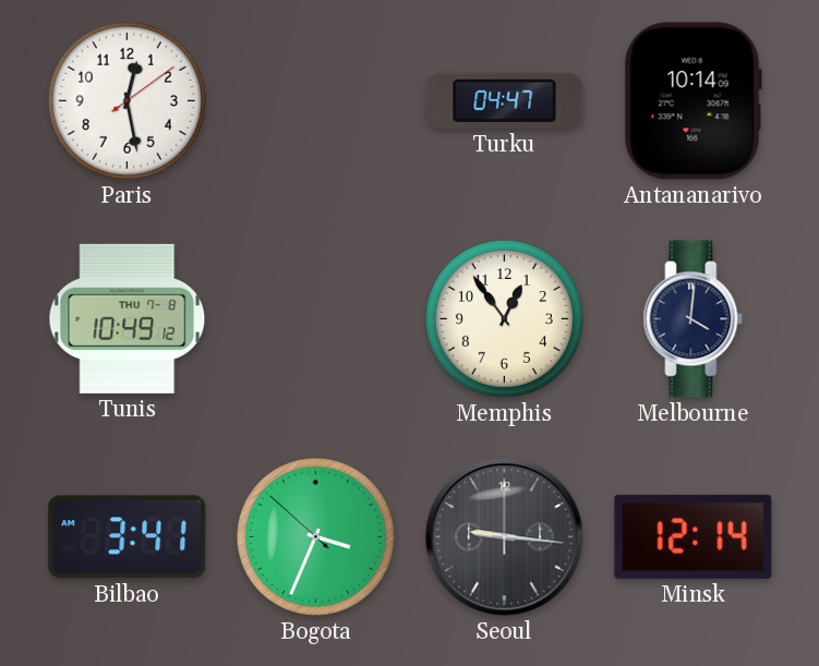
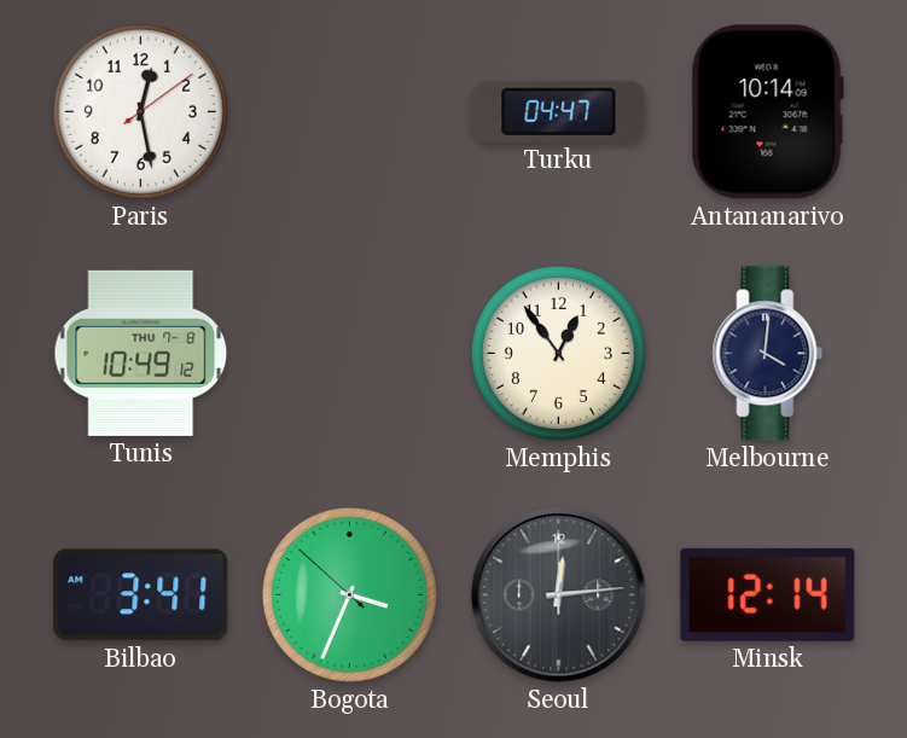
Seoul: 9:16 -> 12:14
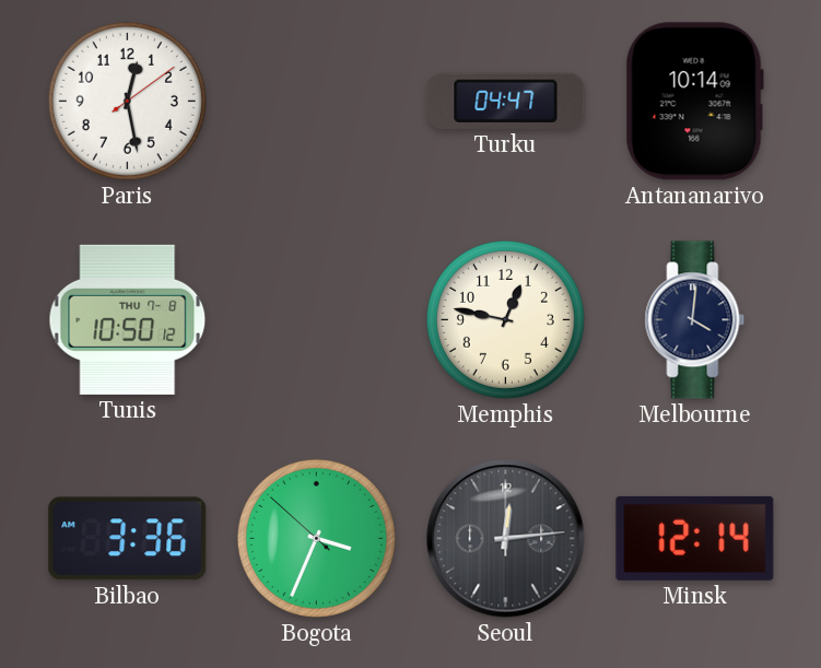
Tunis: 10:49 -> 10:50
Memphis: 12:54 -> 12:47
Bilbao: 3:41 -> 3:36
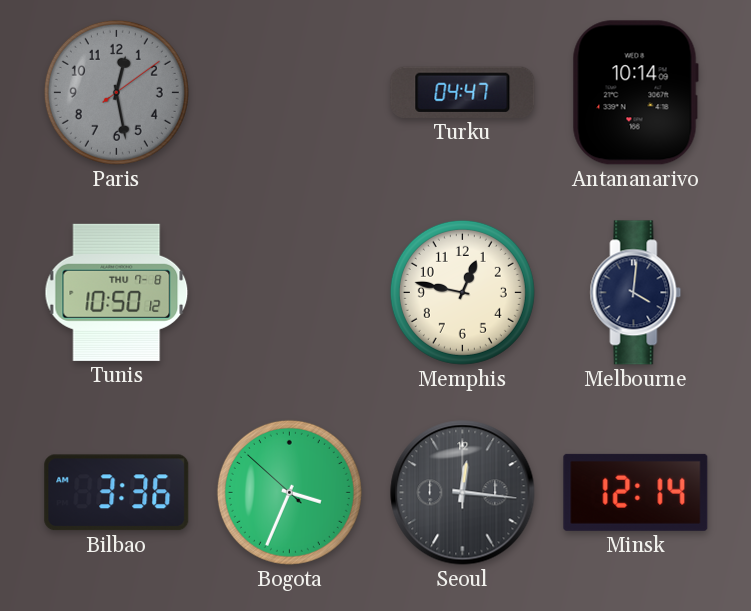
Paris dial: white -> grey
Seoul: 12:14 -> 12:16
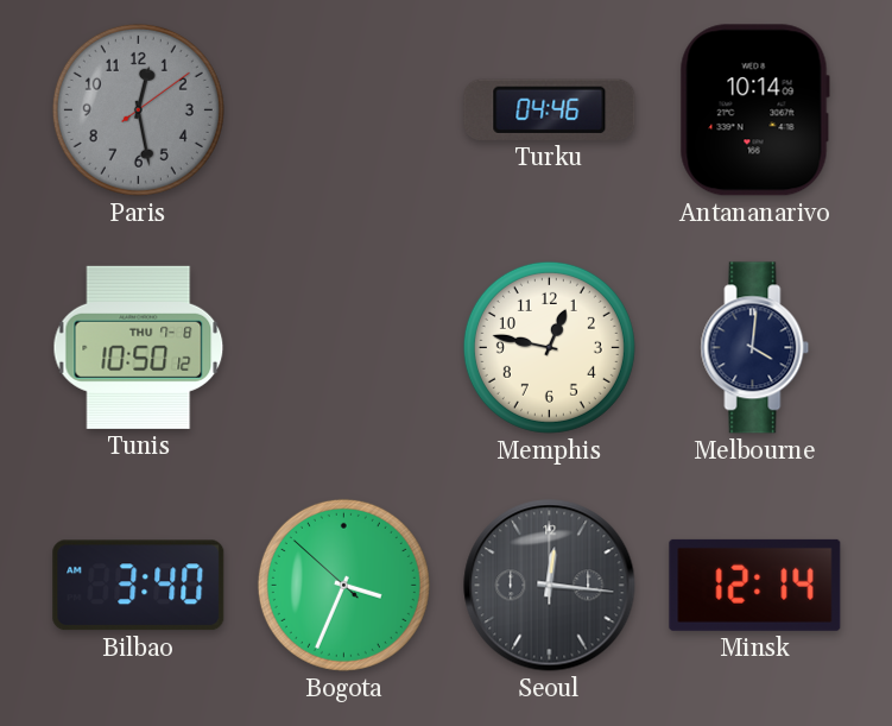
Turku: 04:47 -> 04:46
Bilbao: 3:36 -> 3:40
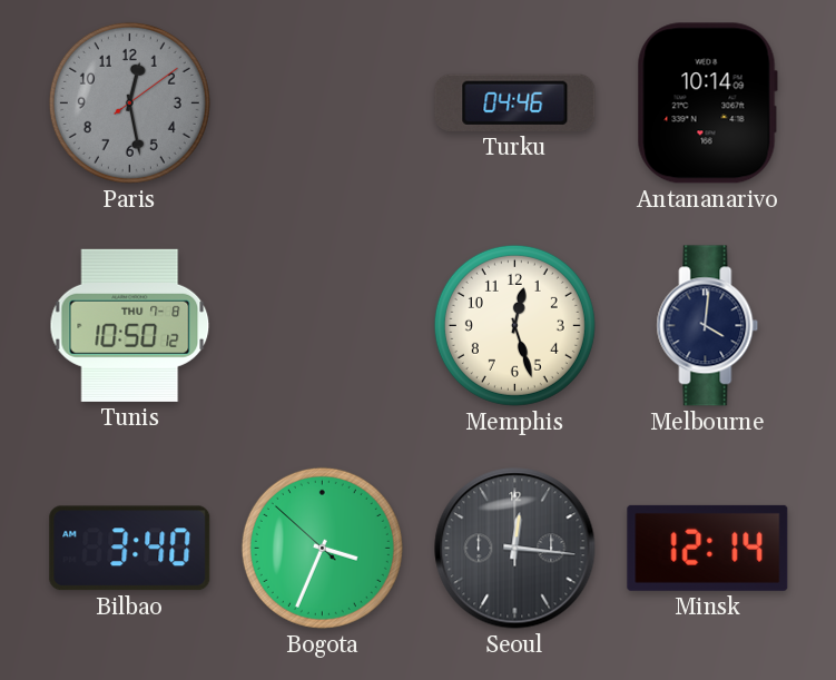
Memphis: 12:47 -> 12:27
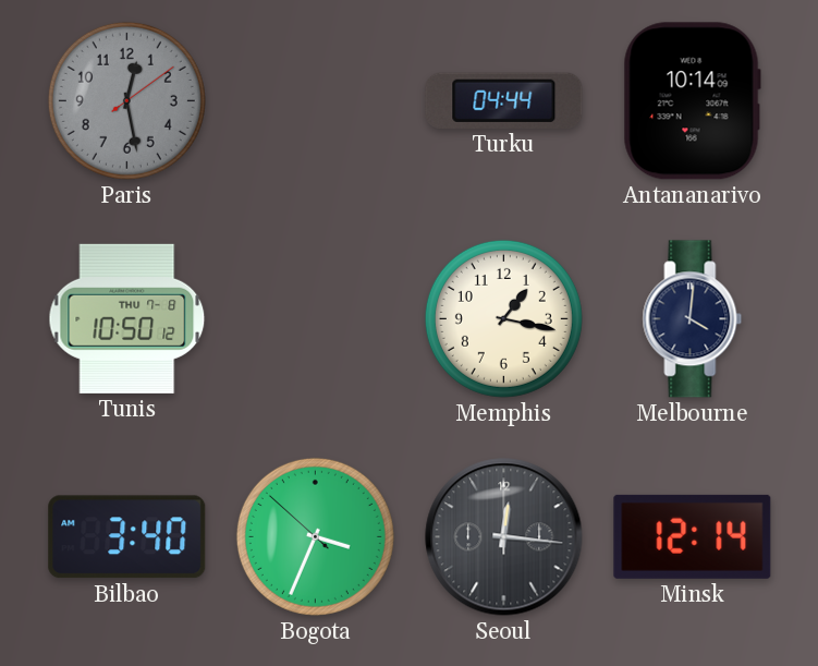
Turku: 04:46 -> 04:44
Memphis: 12:27 -> 1:17
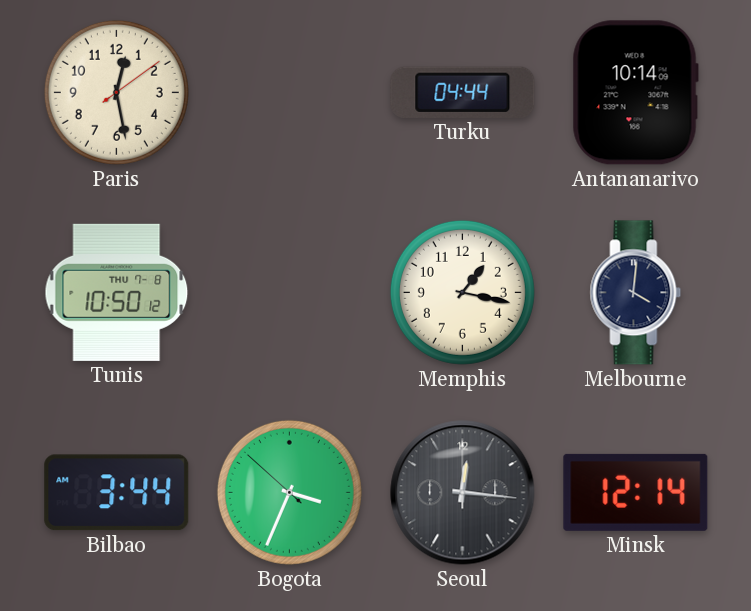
Paris dial: grey -> cream
Bilbao: 3:40 -> 3:44
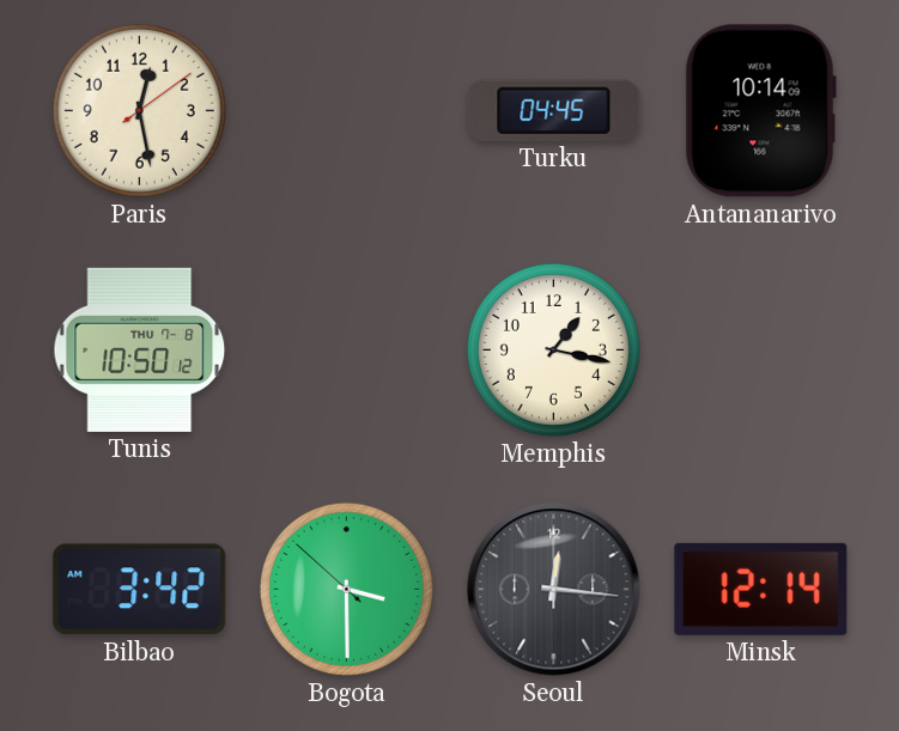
Turku: 04:44 -> 04:45
Melbourne: 4:01 -> none
Bilbao: 3:44 -> 3:42
Bogota: 3:33 -> 3:29
